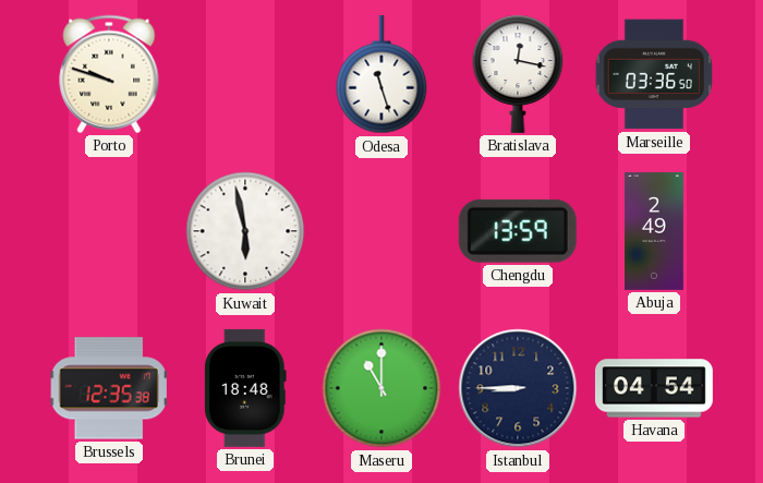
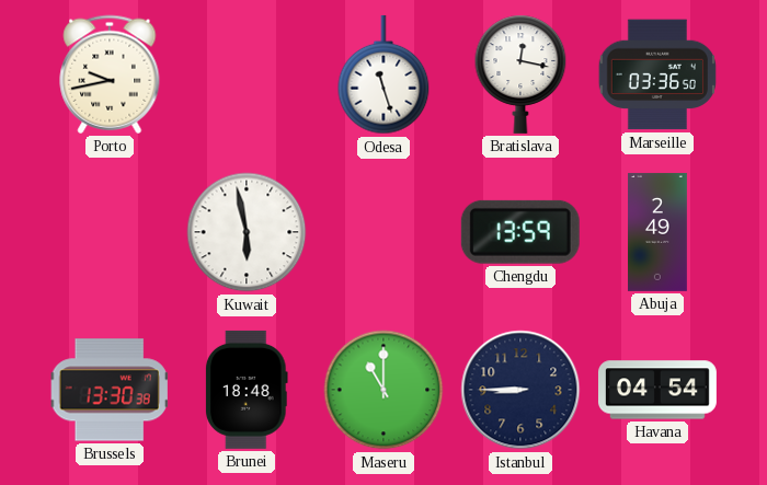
Porto: 9:48 -> 9:43
Brussels: 12:35 -> 13:30
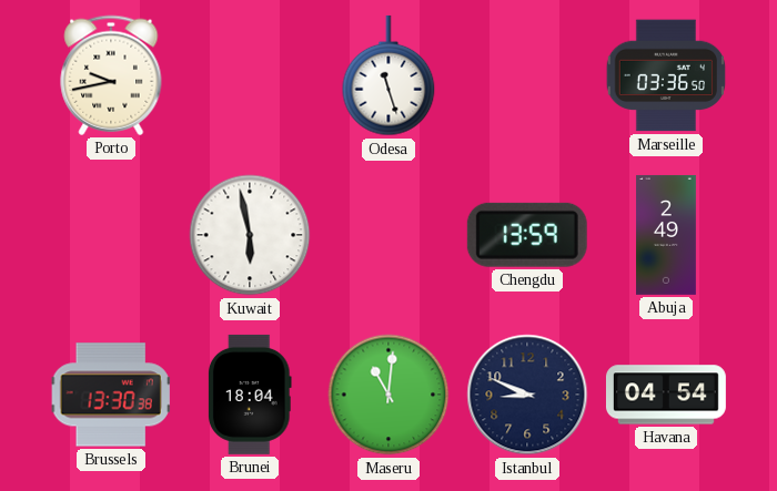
Bratislava: 12:17 -> none
Brunei: 18:48 -> 18:04
Maseru: 11:00 -> 11:01
Istanbul: 8:45 -> 8:49
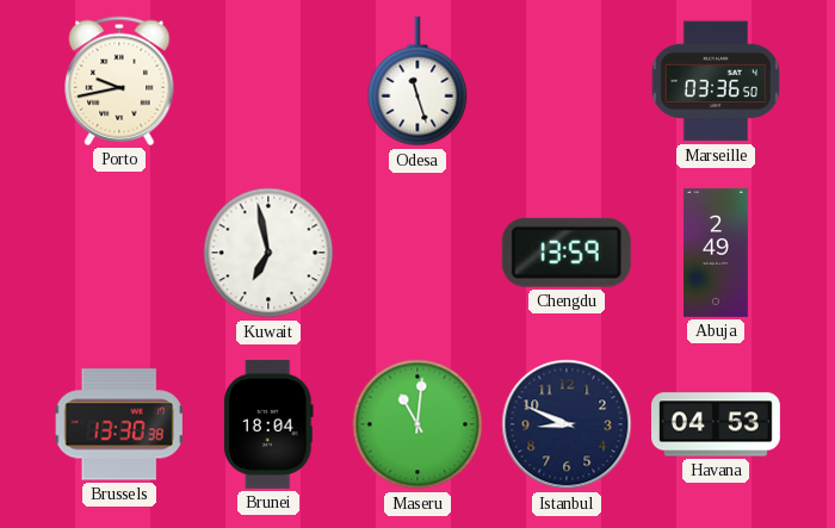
Kuwait: 5:58 -> 6:58
Havana: 04:54 -> 04:53
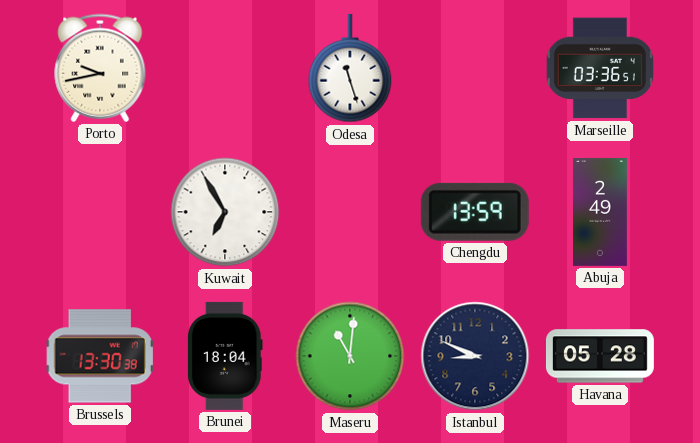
Marseille: 03:36:50 -> 03:36:51
Kuwait: 6:58 -> 6:55
Havana: 04:53 -> 05:28
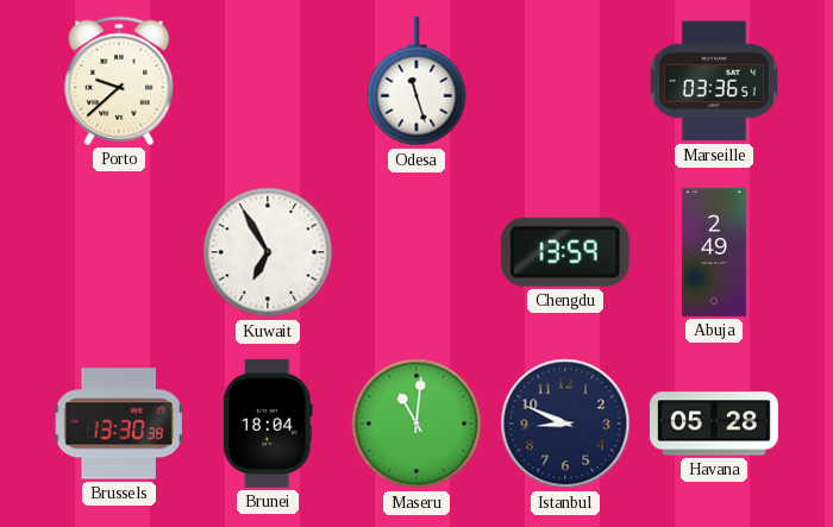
Porto: 9:43 -> 9:38
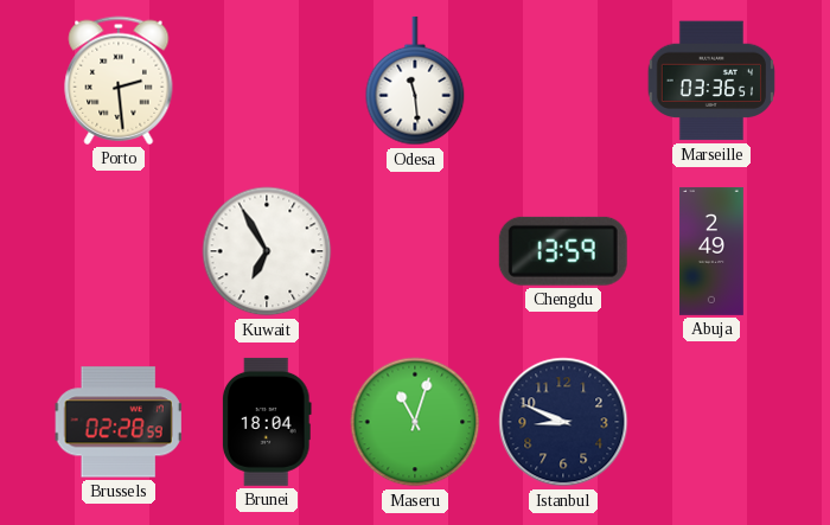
Porto: 9:38 -> 2:29
Odesa: 11:27 -> 11:29
Brussels: 13:30 -> 02:28
Maseru: 11:01 -> 11:03
Havana: 05:28 -> none
